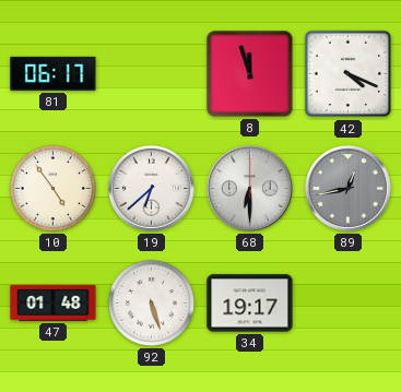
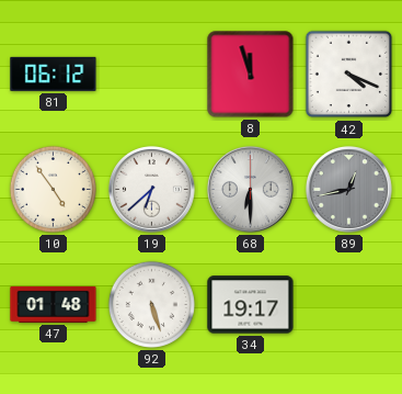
81: 06:17 -> 06:12
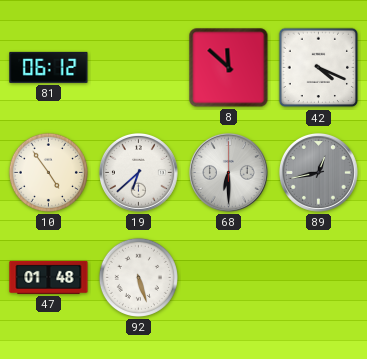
8: 11:57 -> 11:52
34: 19:17 -> none
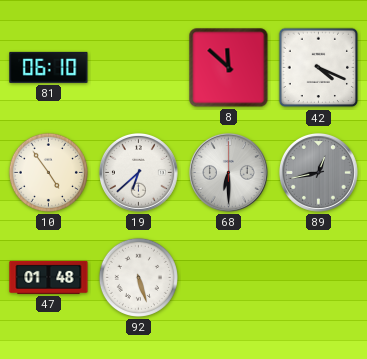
81: 06:12 -> 06:10
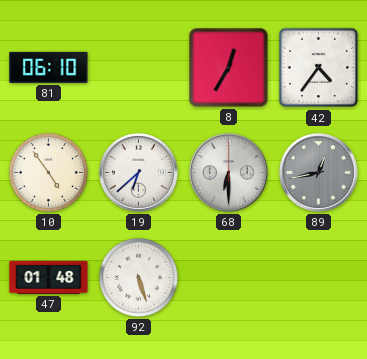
8: 11:52 -> 12:35
42: 4:19 -> 4:36
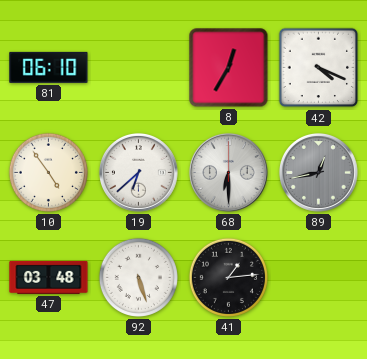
42: 4:36 -> 4:19
47: 01:48 -> 03:48
41: none -> 1:14
